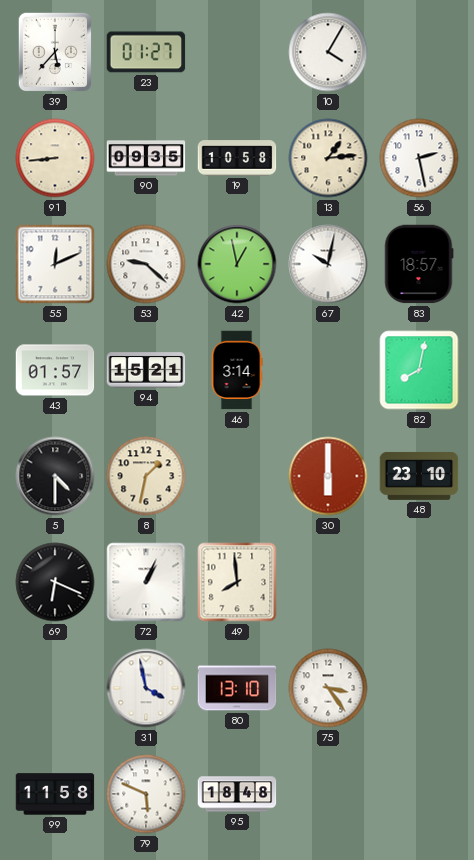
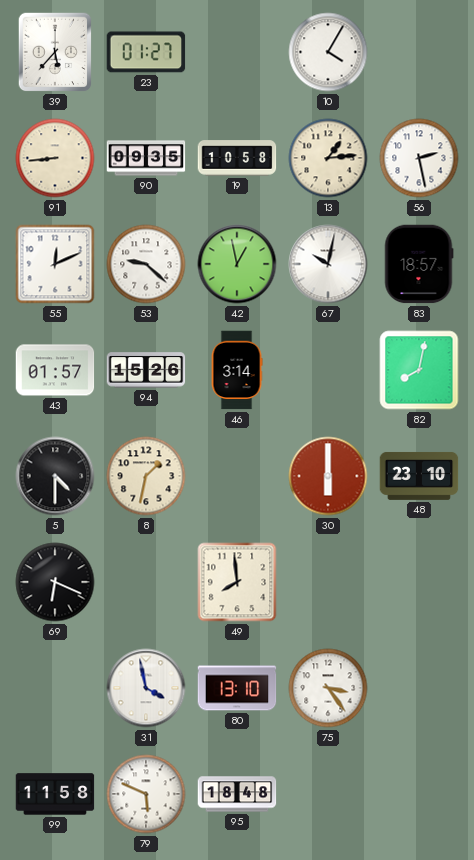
94: 15:21 -> 15:26
72: 1:04 -> none
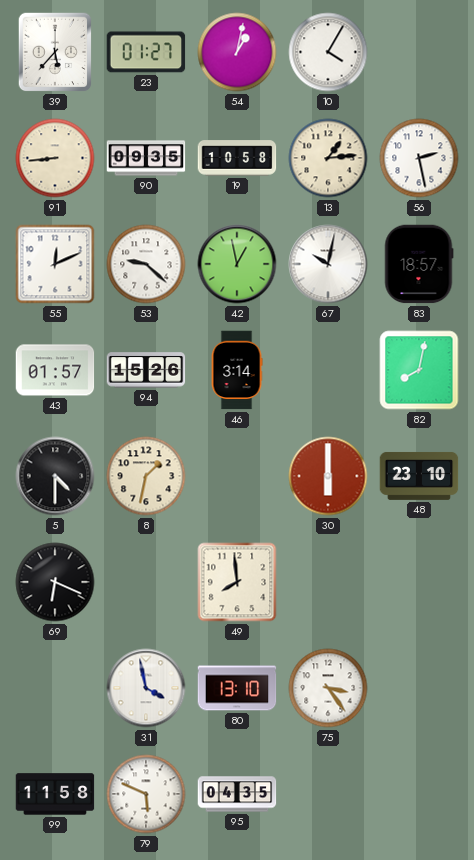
54: none -> 1:02
95: 18:48 -> 04:35
